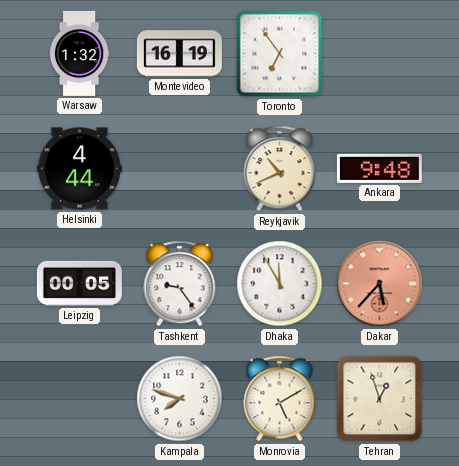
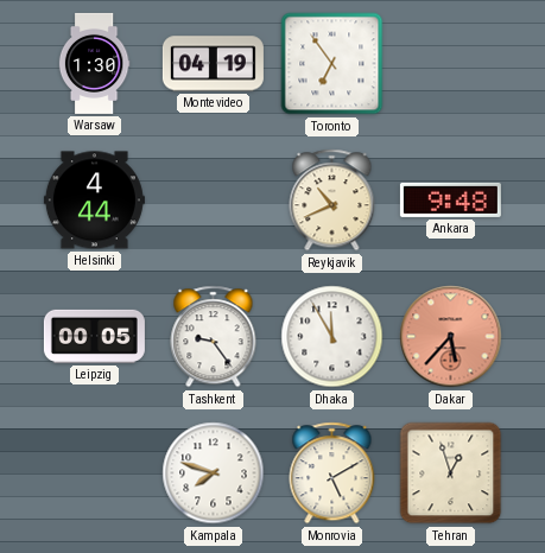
Warsaw: 1:32 -> 1:30
Montevideo: 16:19 -> 04:19
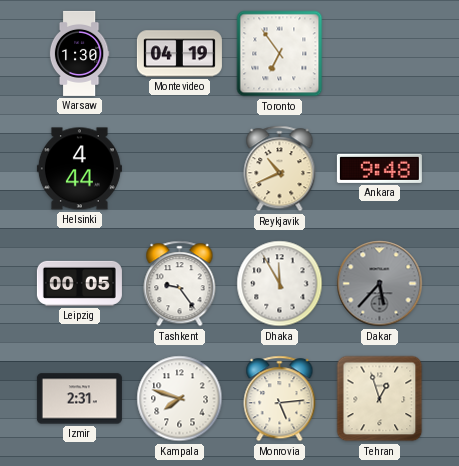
Dakar dial: salmon -> grey
Izmir: none -> 2:31
Monrovia: 5:10 -> 5:14
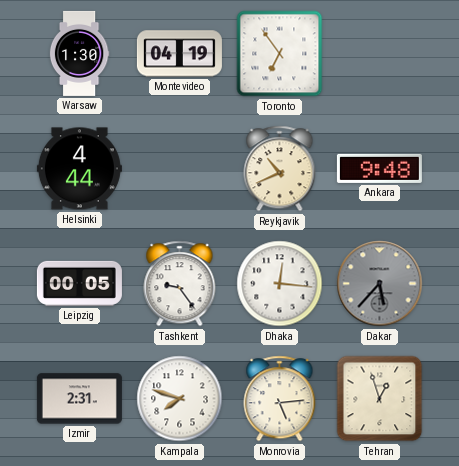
Dhaka: 11:55 -> 12:16
